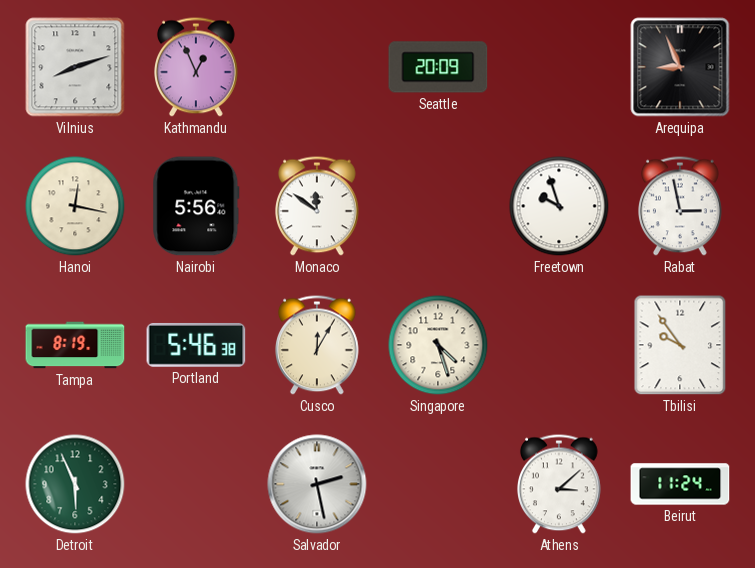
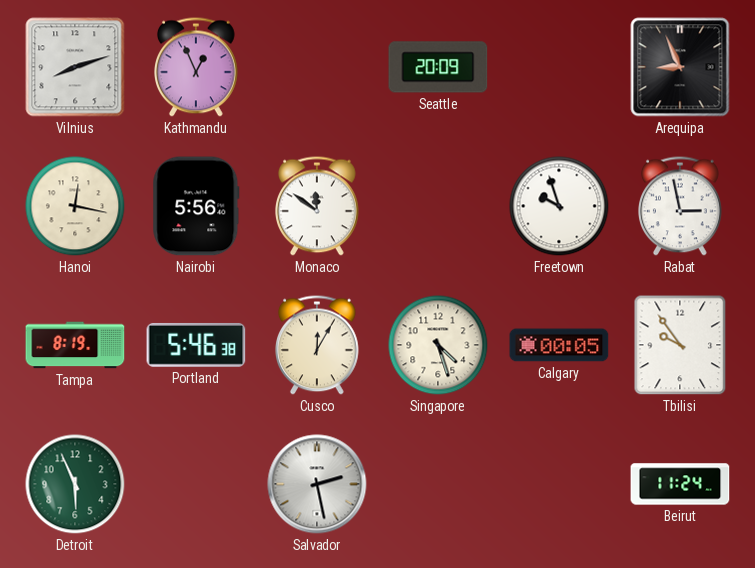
Calgary: none -> 00:05
Athens: 3:08 -> none
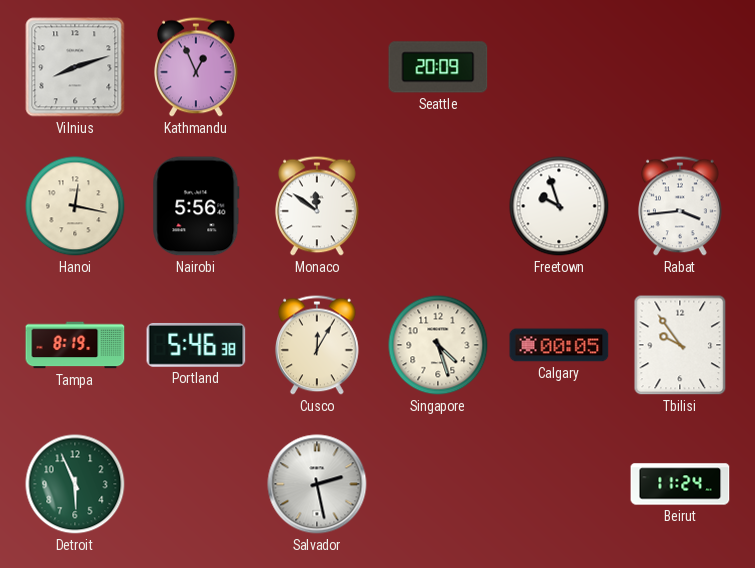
Arequipa: 8:56 -> none
Rabat: 2:58 -> 3:44
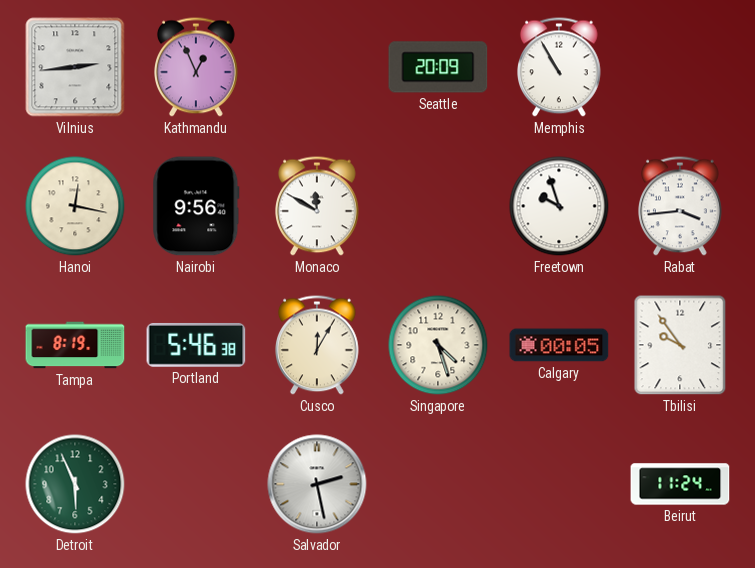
Vilnius: 8:12 -> 2:44
Memphis: none -> 10:55
Nairobi: 5:56 -> 9:56
Monaco: 11:51 -> 11:50
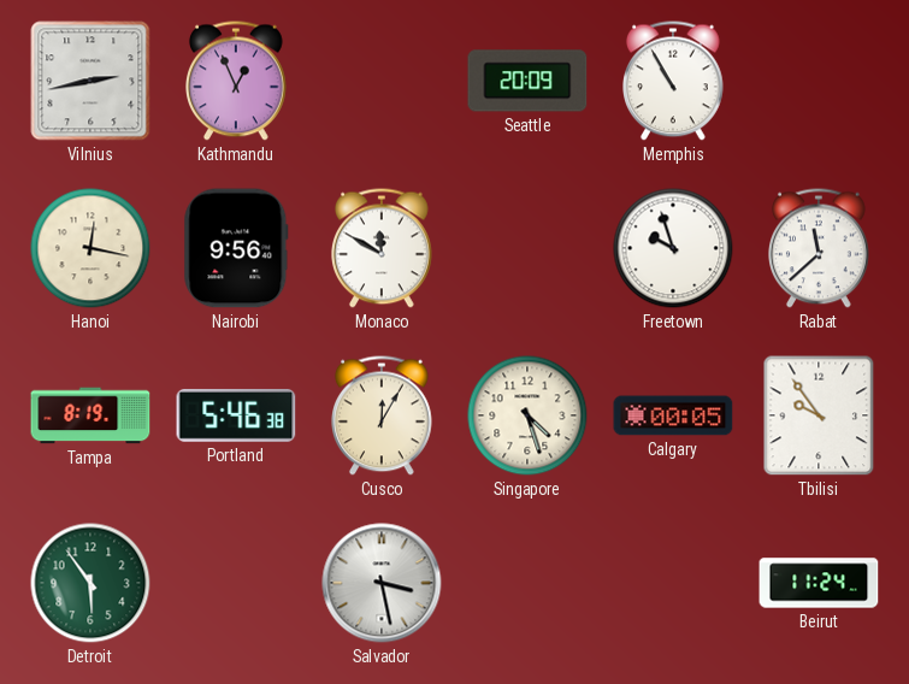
Vilnius: 2:44 -> 2:43
Rabat: 3:44 -> 11:38
Detroit: 5:56 -> 5:54
Salvador: 2:28 -> 3:28
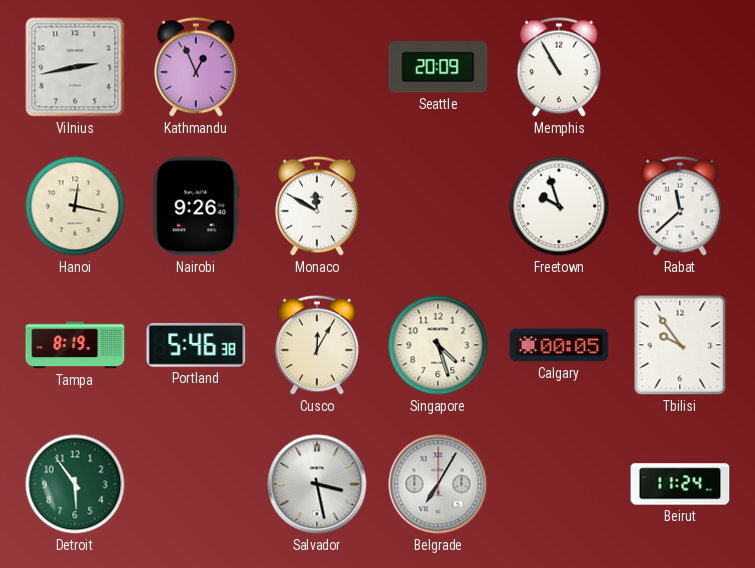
Nairobi: 9:56 -> 9:26
Belgrade: none -> 7:05
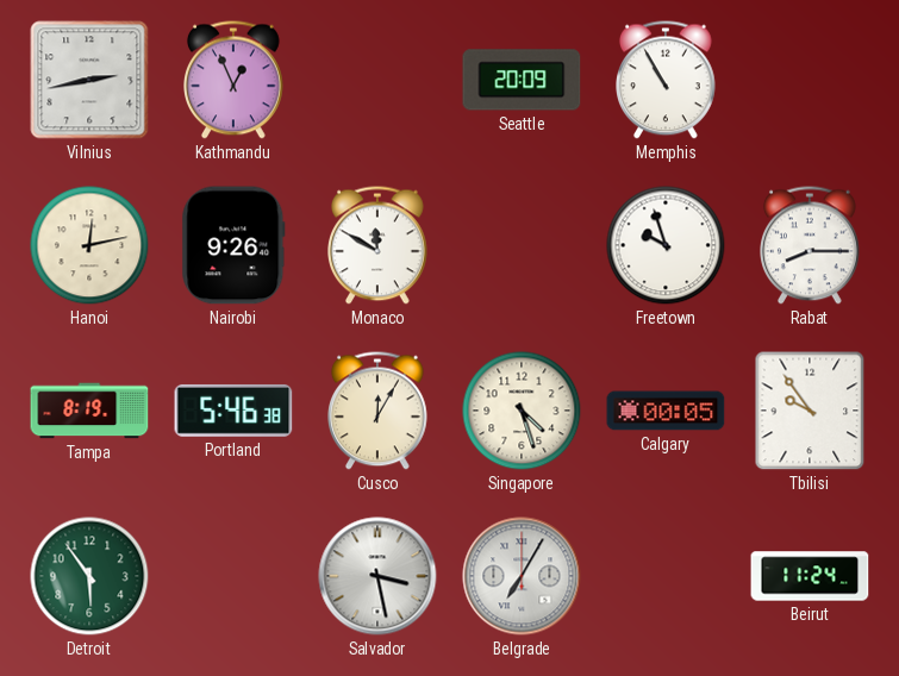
Hanoi: 12:17 -> 12:13
Rabat: 11:38 -> 8:15
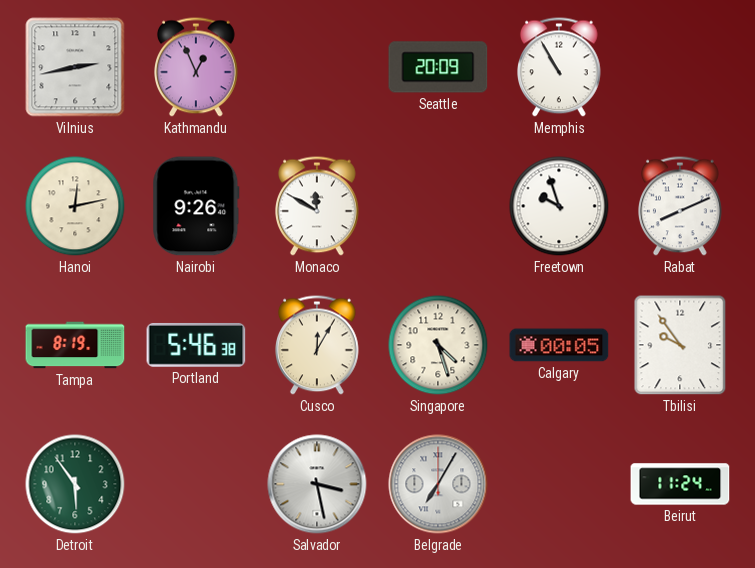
Rabat: 8:15 -> 8:11
